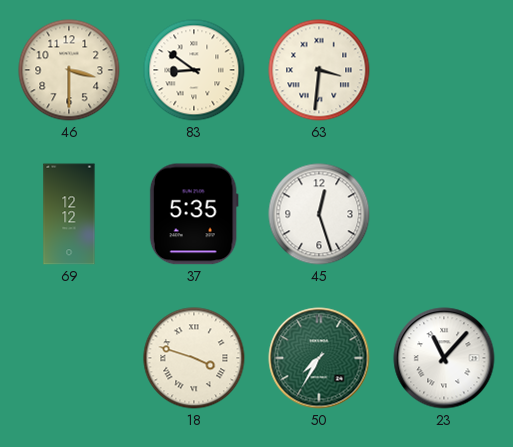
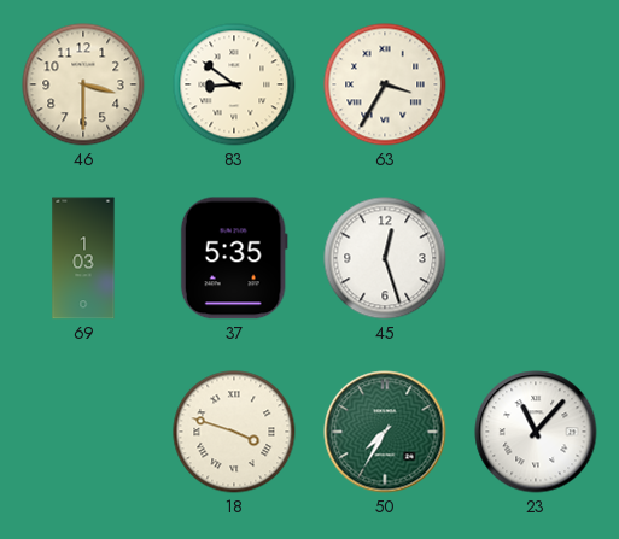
63: 3:31 -> 3:35
69: 12:12 -> 1:03
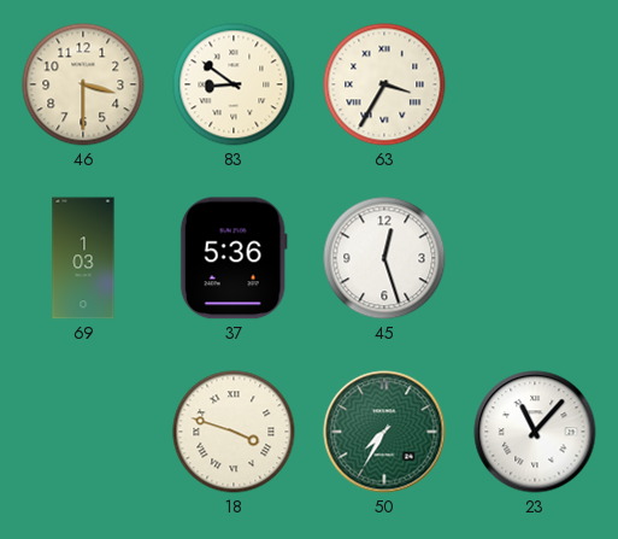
37: 5:35 -> 5:36
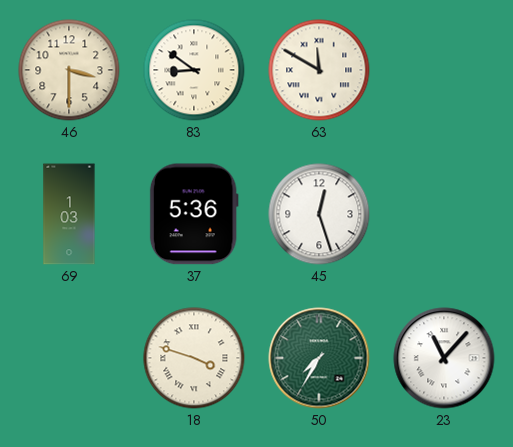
63: 3:35 -> 11:50
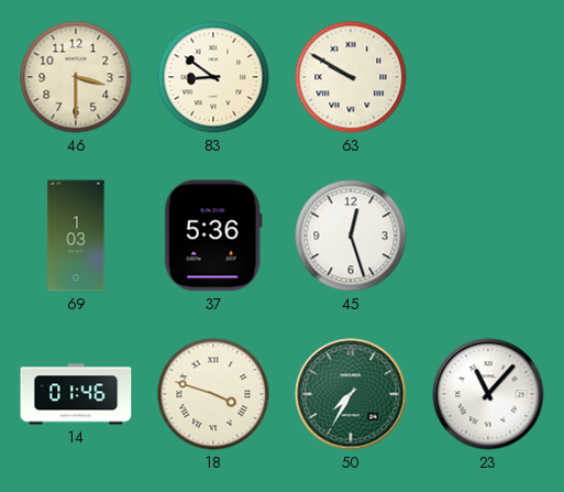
63: 11:50 -> 9:50
14: none -> 01:46
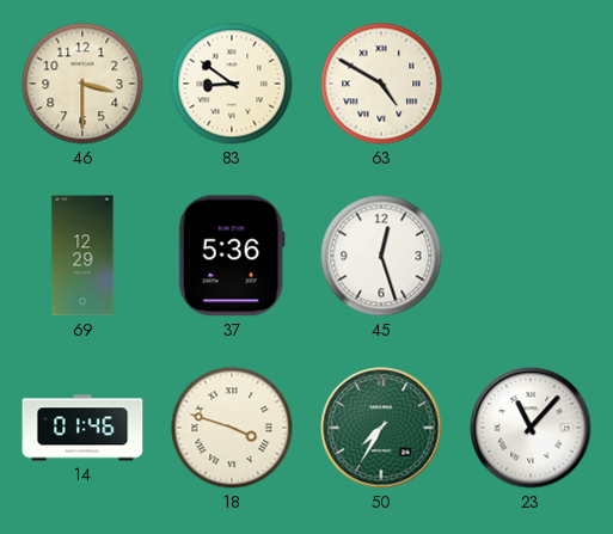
63: 9:50 -> 4:50
69: 1:03 -> 12:29
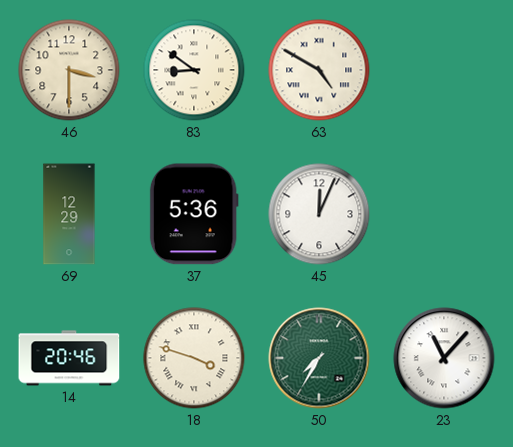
45: 12:27 -> 12:04
14: 01:46 -> 20:46
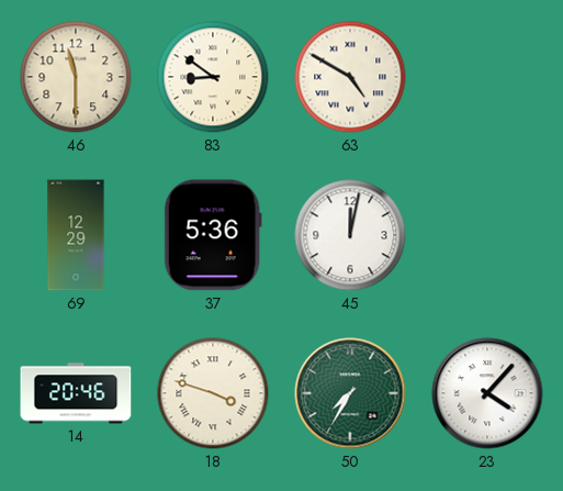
46: 3:30 -> 11:30
45: 12:04 -> 12:02
23: 11:07 -> 4:07
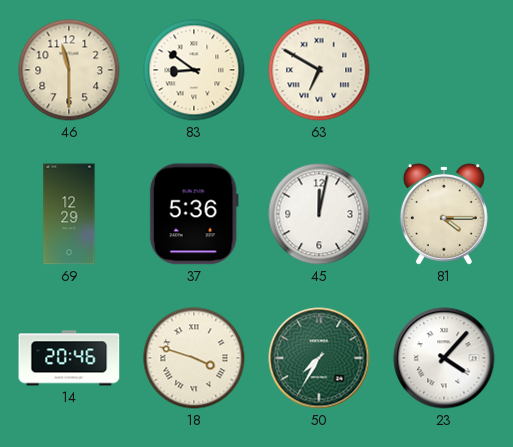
63: 4:50 -> 6:50
81: none -> 4:15
